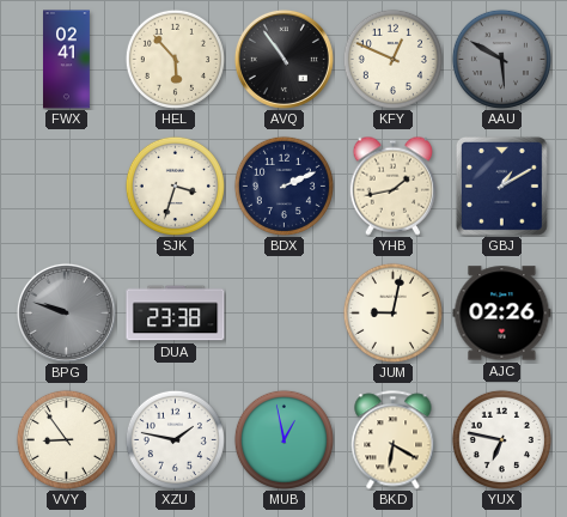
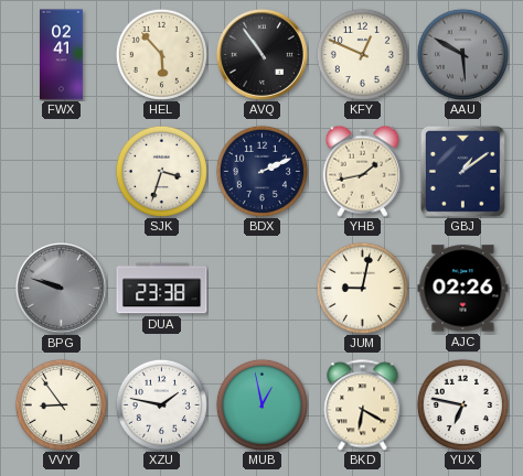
GBJ: 1:10 -> 1:09
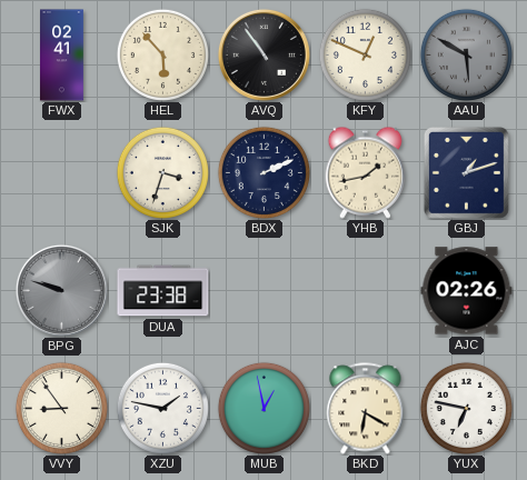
GBJ: 1:09 -> 1:12
JUM: 9:02 -> none
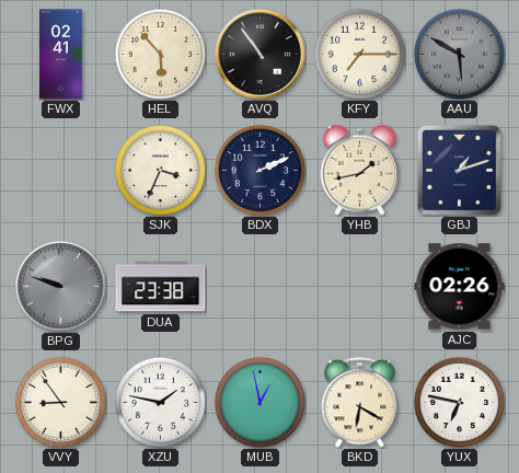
KFY: 12:49 -> 7:15
SJK: 3:33 -> 3:34
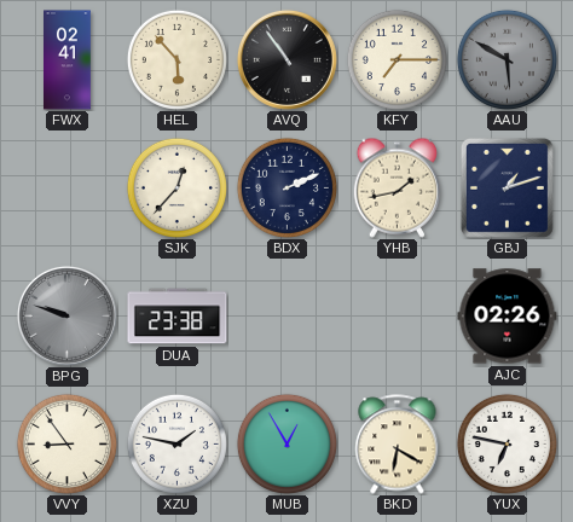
SJK: 3:34 -> 12:37
MUB: 12:58 -> 12:55
